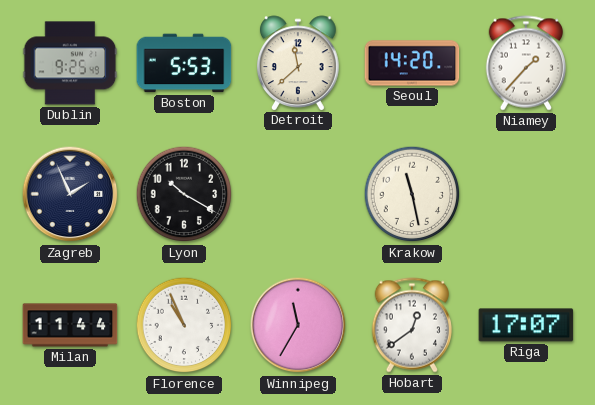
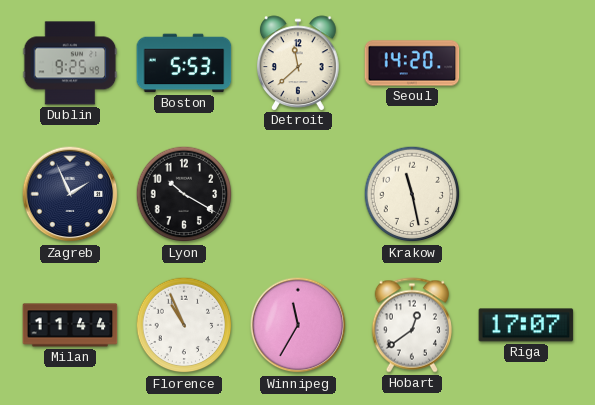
Niamey: 1:37 -> none
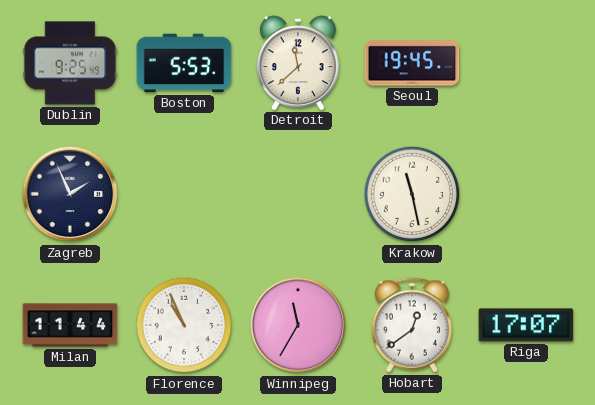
Seoul: 14:20 -> 19:45
Lyon: 10:20 -> none
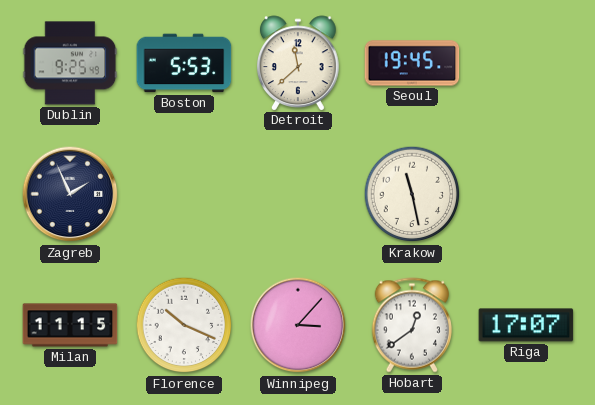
Milan: 11:44 -> 11:15
Florence: 10:56 -> 10:19
Winnipeg: 11:35 -> 3:07
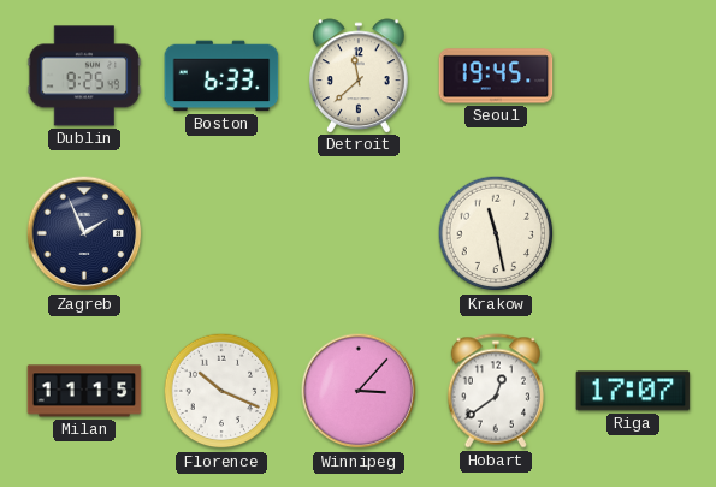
Boston: 5:53 -> 6:33
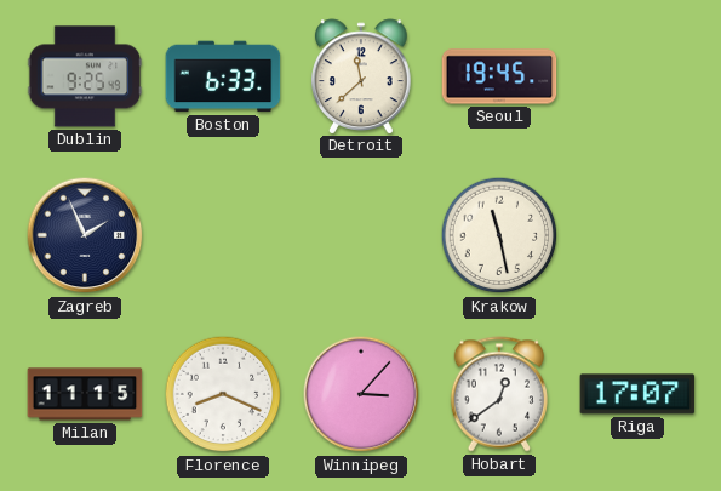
Florence: 10:19 -> 8:19
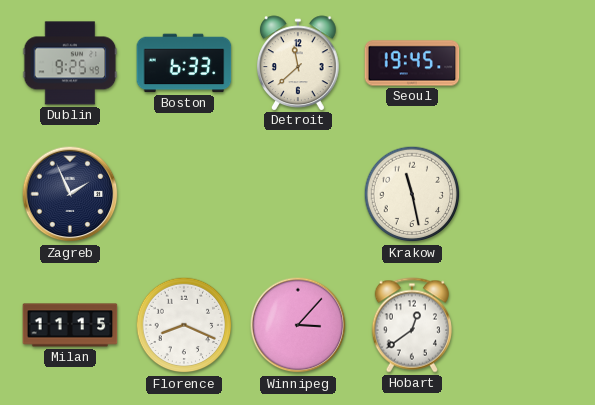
Riga: 17:07 -> none
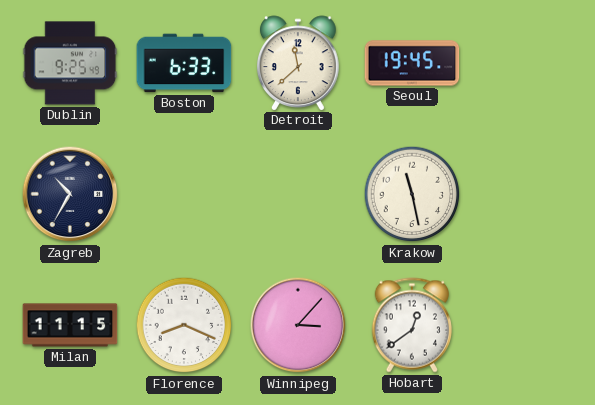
Zagreb: 1:56 -> 10:35
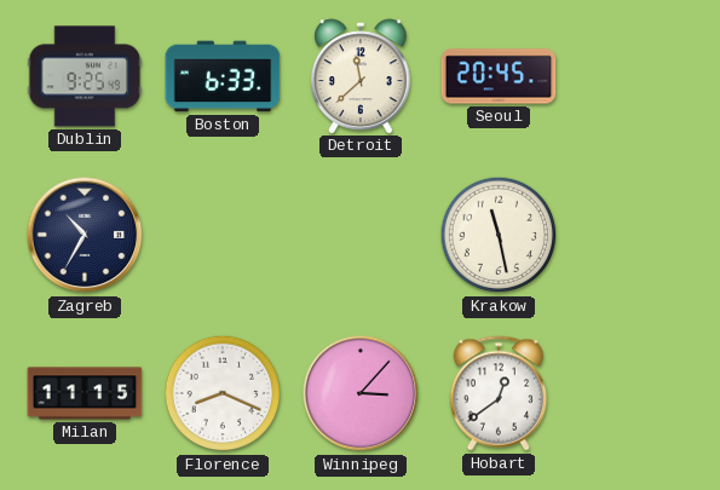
Seoul: 19:45 -> 20:45
